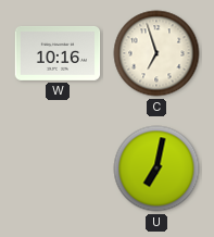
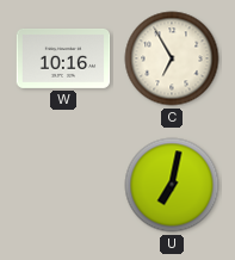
C: 6:57 -> 6:55
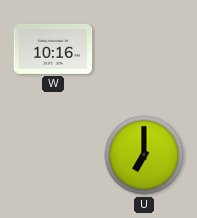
C: 6:55 -> none
U: 7:02 -> 7:00
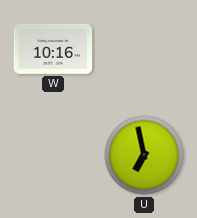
U: 7:00 -> 6:58
